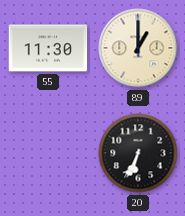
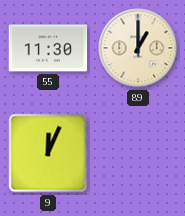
9: none -> 12:04
20: 6:34 -> none
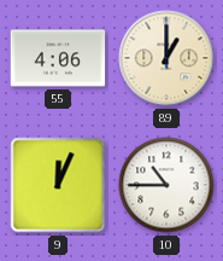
55: 11:30 -> 4:06
10: none -> 10:45
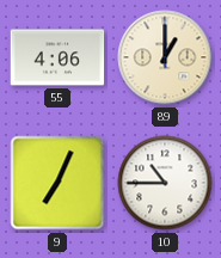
9: 12:04 -> 7:04
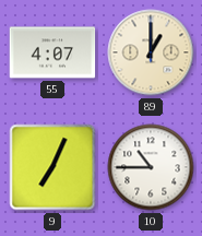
55: 4:06 -> 4:07
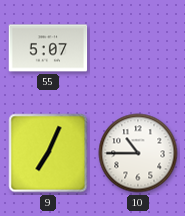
55: 4:07 -> 5:07
89: 1:00 -> none
